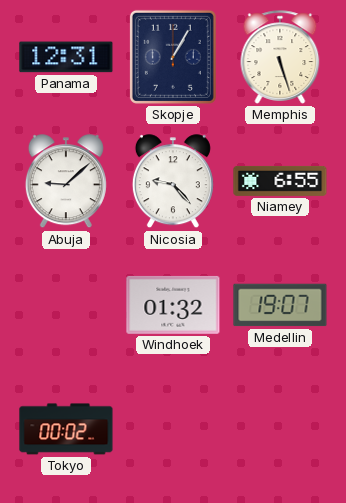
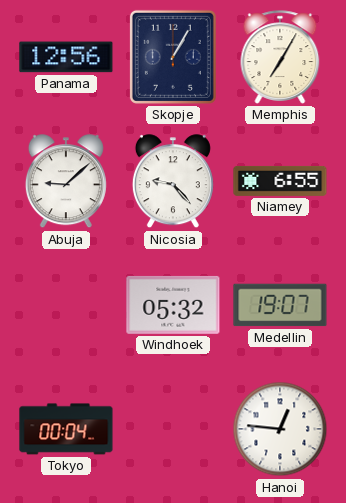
Panama: 12:31 -> 12:56
Memphis: 5:27 -> 7:05
Windhoek: 01:32 -> 05:32
Tokyo: 00:02 -> 00:04
Hanoi: none -> 12:46
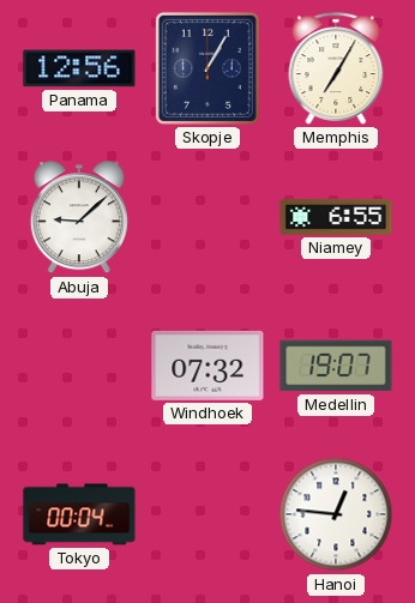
Nicosia: 9:23 -> none
Windhoek: 05:32 -> 07:32
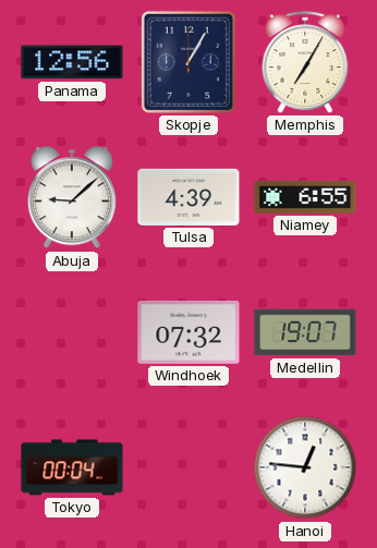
Tulsa: none -> 4:39
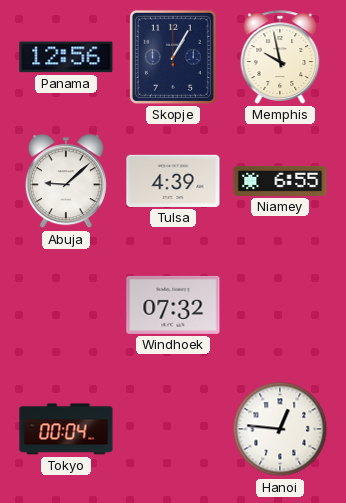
Memphis: 7:05 -> 9:58
Medellin: 19:07 -> none
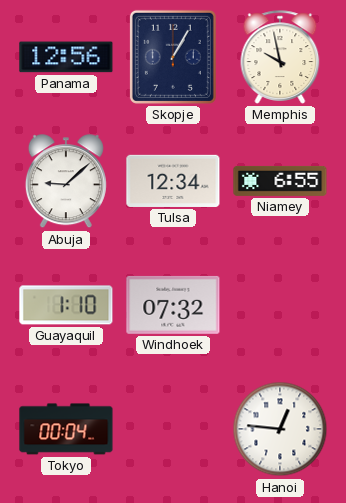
Tulsa: 4:39 -> 12:34
Guayaquil: none -> 1:10
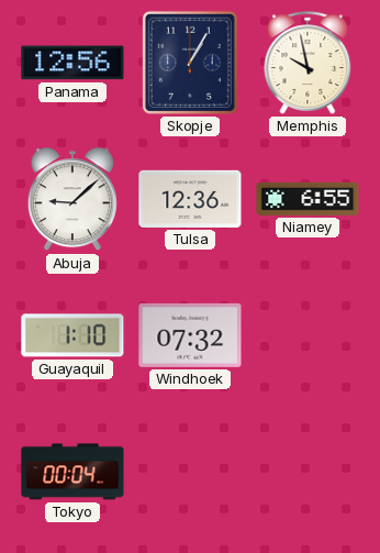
Tulsa: 12:34 -> 12:36
Hanoi: 12:46 -> none
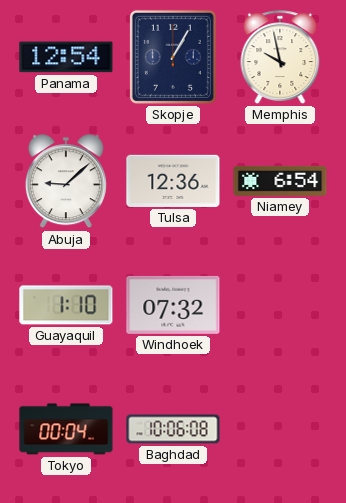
Panama: 12:56 -> 12:54
Niamey: 6:55 -> 6:54
Baghdad: none -> 10:06
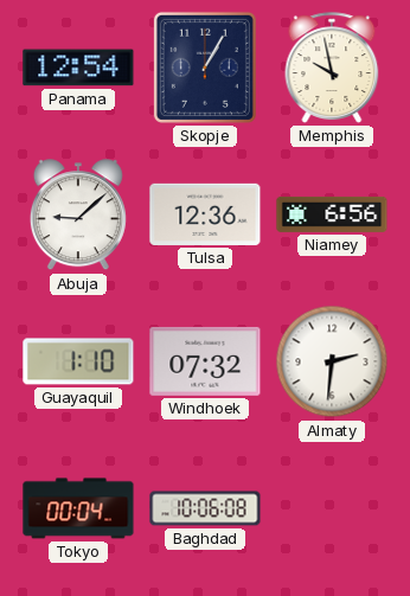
Niamey: 6:54 -> 6:56
Almaty: none -> 2:31
